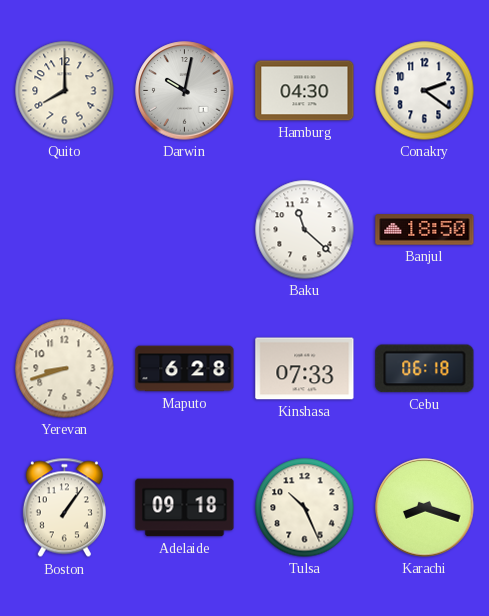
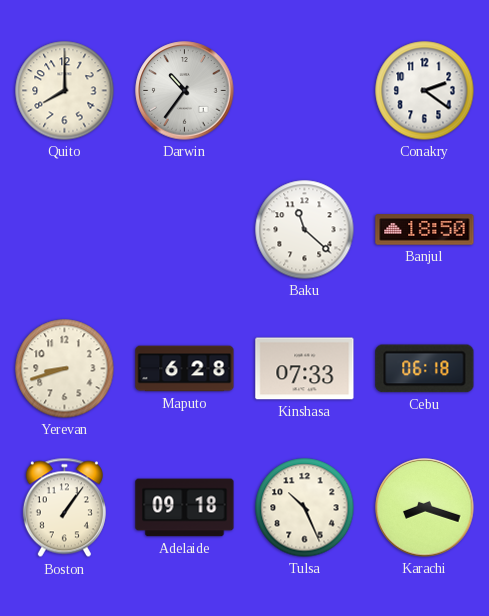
Darwin: 10:02 -> 10:36
Hamburg: 04:30 -> none
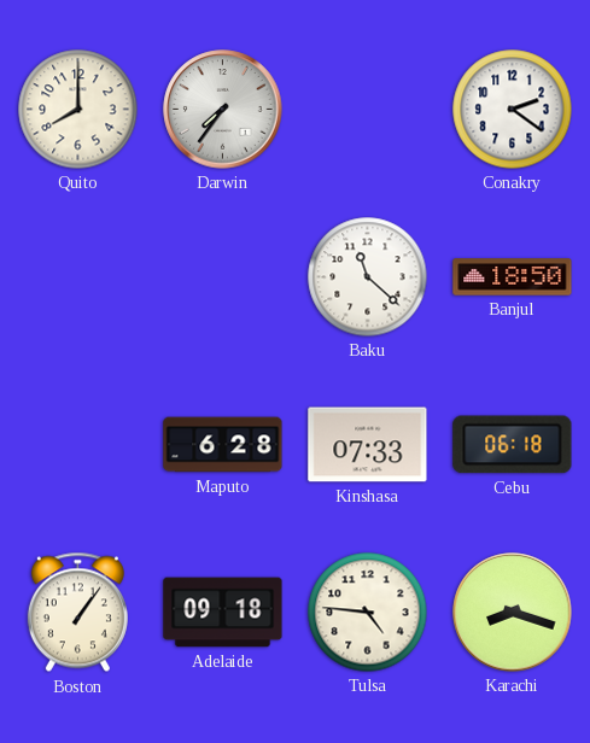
Darwin: 10:36 -> 7:36
Yerevan: 8:42 -> none
Tulsa: 10:26 -> 4:46
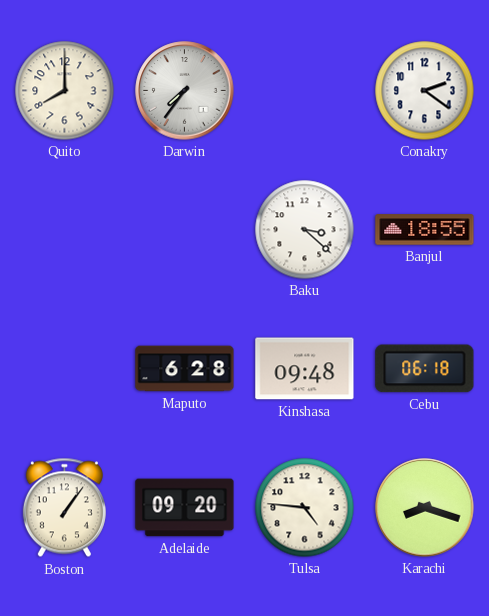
Baku: 11:22 -> 3:22
Banjul: 18:50 -> 18:55
Kinshasa: 07:33 -> 09:48
Adelaide: 09:18 -> 09:20
